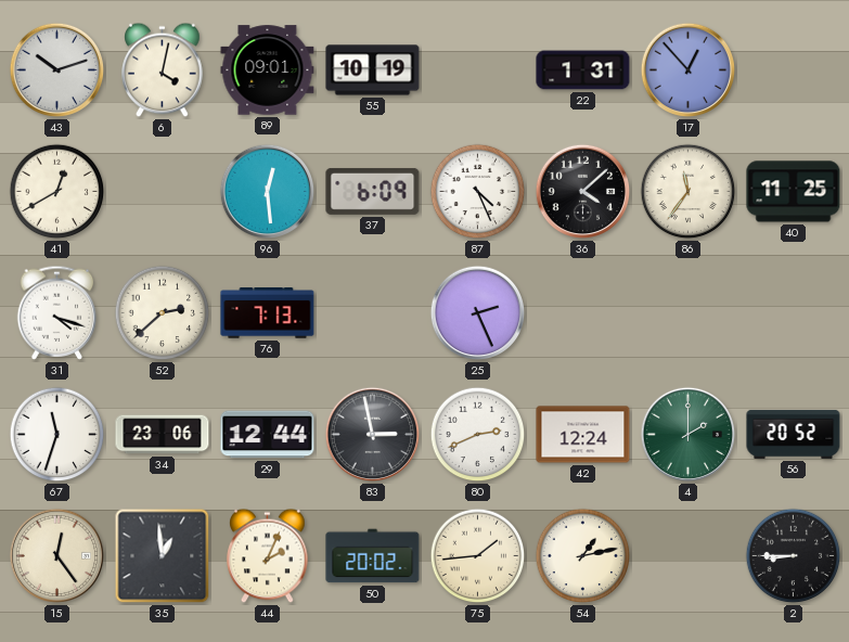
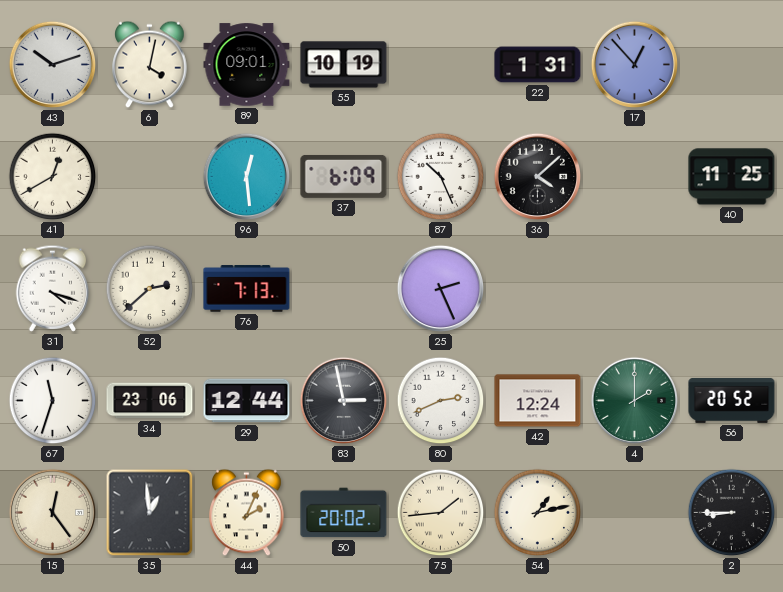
87: 4:26 -> 10:26
86: 11:36 -> none
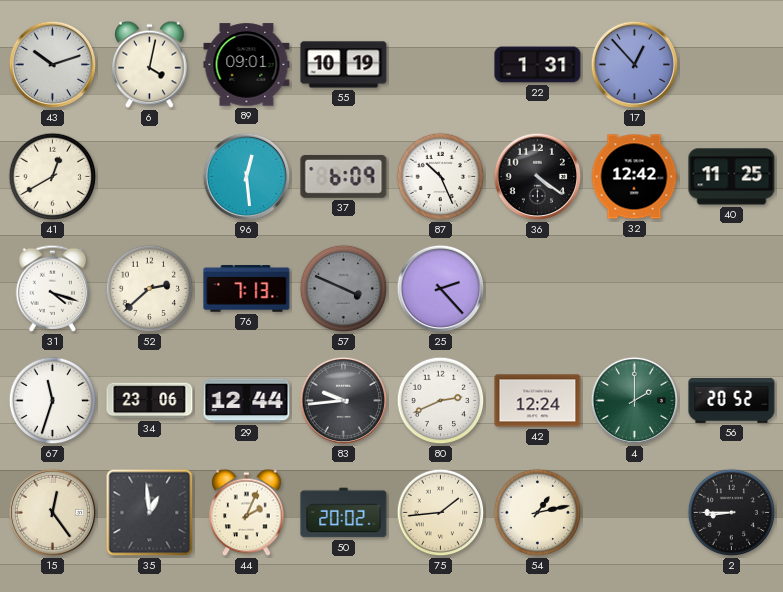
36: 4:08 -> 4:21
32: none -> 12:42
57: none -> 3:49
25: 2:26 -> 2:23
83: 2:58 -> 9:44
